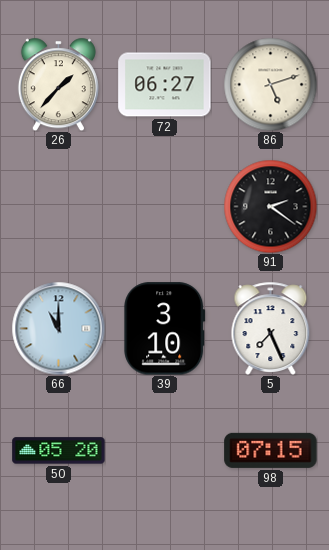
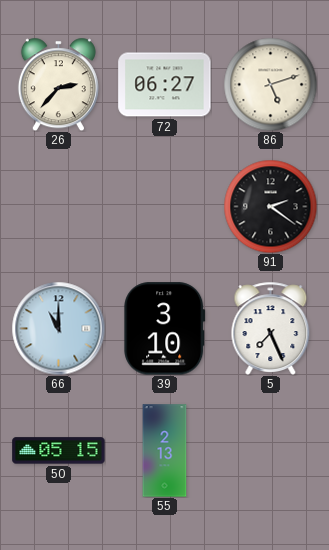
26: 1:37 -> 2:37
50: 05:20 -> 05:15
55: none -> 2:13
98: 07:15 -> none
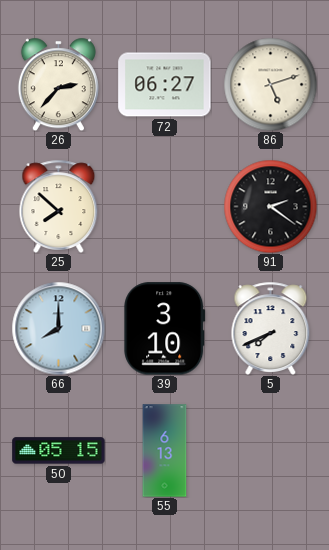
25: none -> 7:52
66: 11:00 -> 8:00
5: 7:26 -> 7:41
55: 2:13 -> 6:13
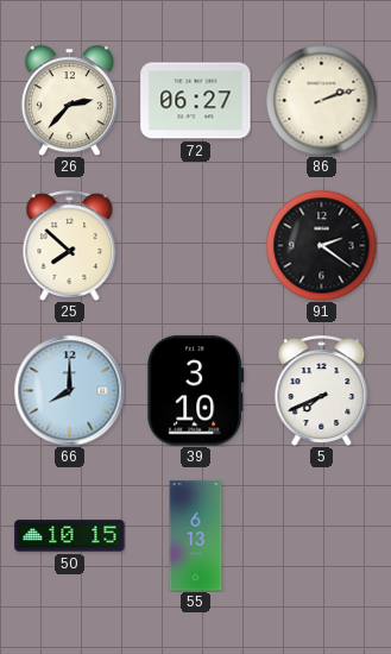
86: 5:12 -> 2:12
50: 05:15 -> 10:15
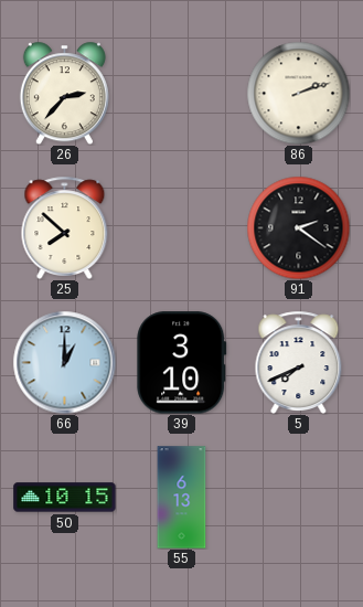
72: 06:27 -> none
66: 8:00 -> 1:00
